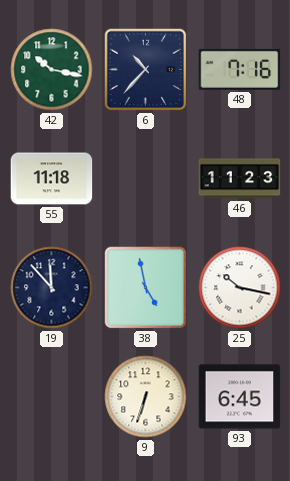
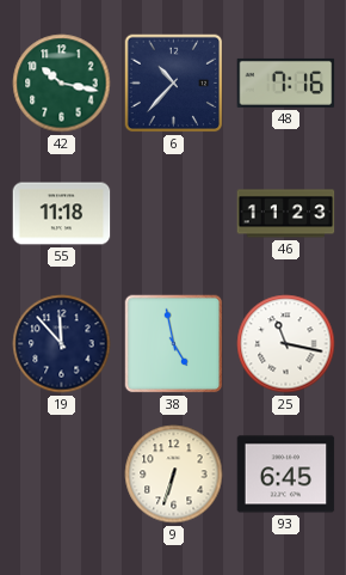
25: 10:17 -> 11:17
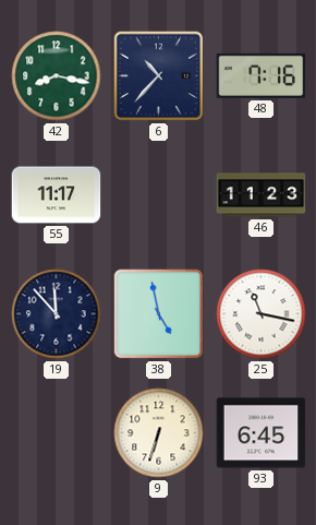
42: 10:17 -> 8:17
55: 11:18 -> 11:17
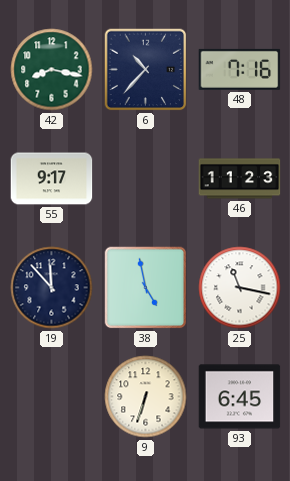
55: 11:17 -> 9:17
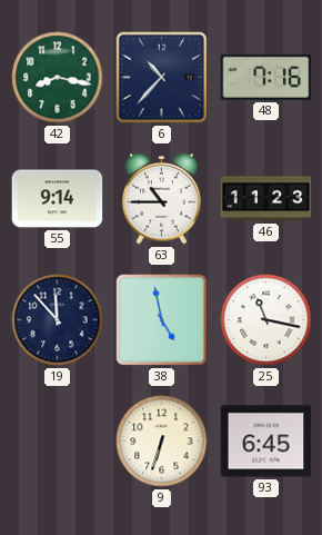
55: 9:17 -> 9:14
63: none -> 10:45
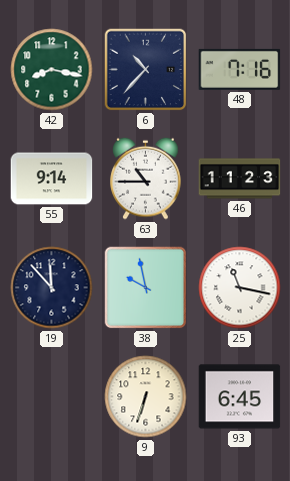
38: 4:58 -> 9:58
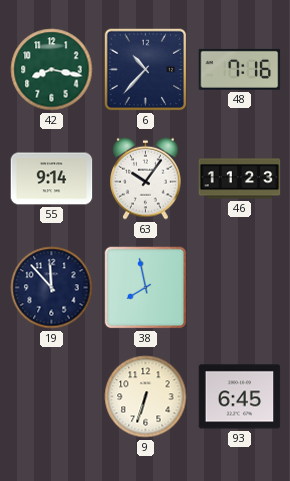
63: 10:45 -> 10:06
38: 9:58 -> 7:58
25: 11:17 -> none
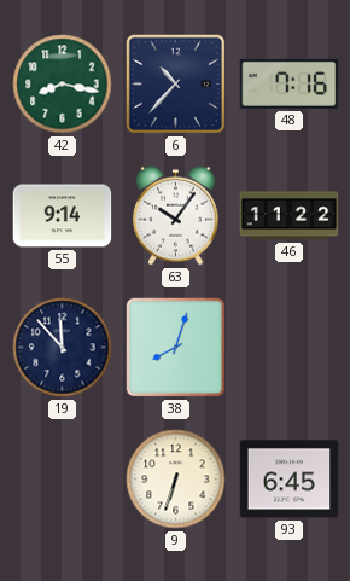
46: 11:23 -> 11:22
38: 7:58 -> 8:03
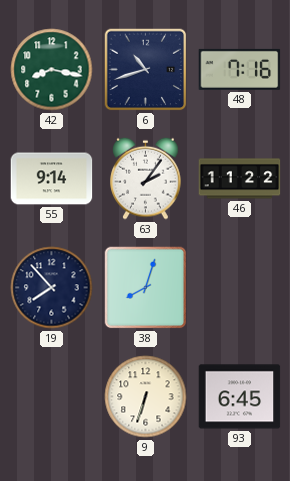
6: 10:37 -> 10:42
63: 10:06 -> 2:06
19: 11:53 -> 7:53
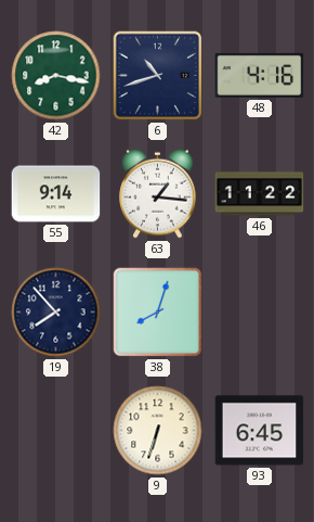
48: 7:16 -> 4:16
63: 2:06 -> 1:16
